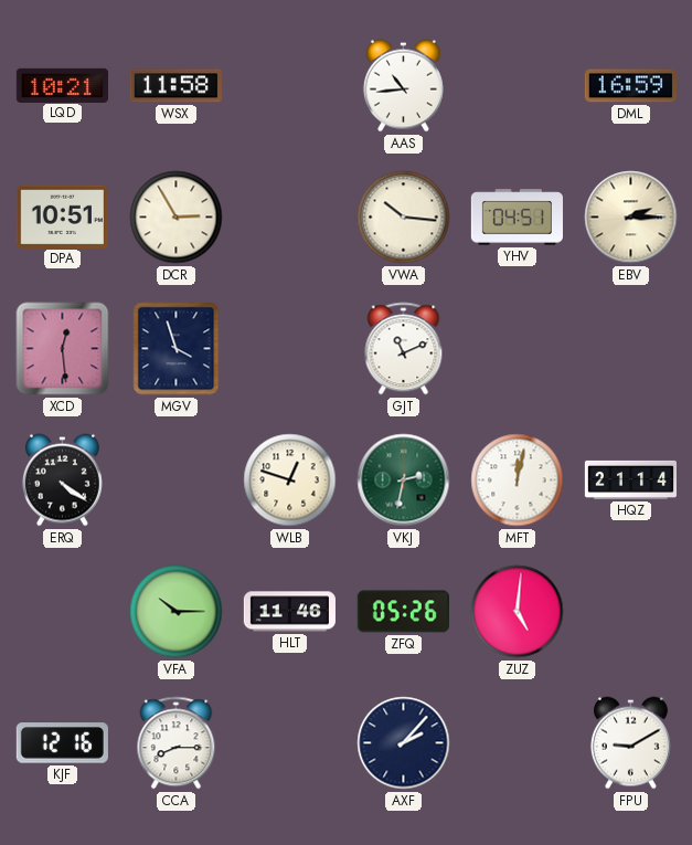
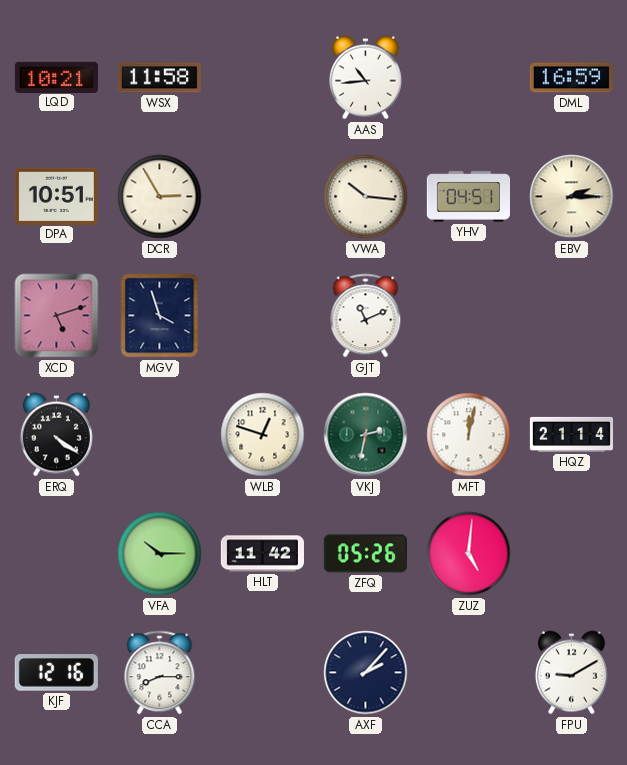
XCD: 12:29 -> 5:12
HLT: 11:46 -> 11:42
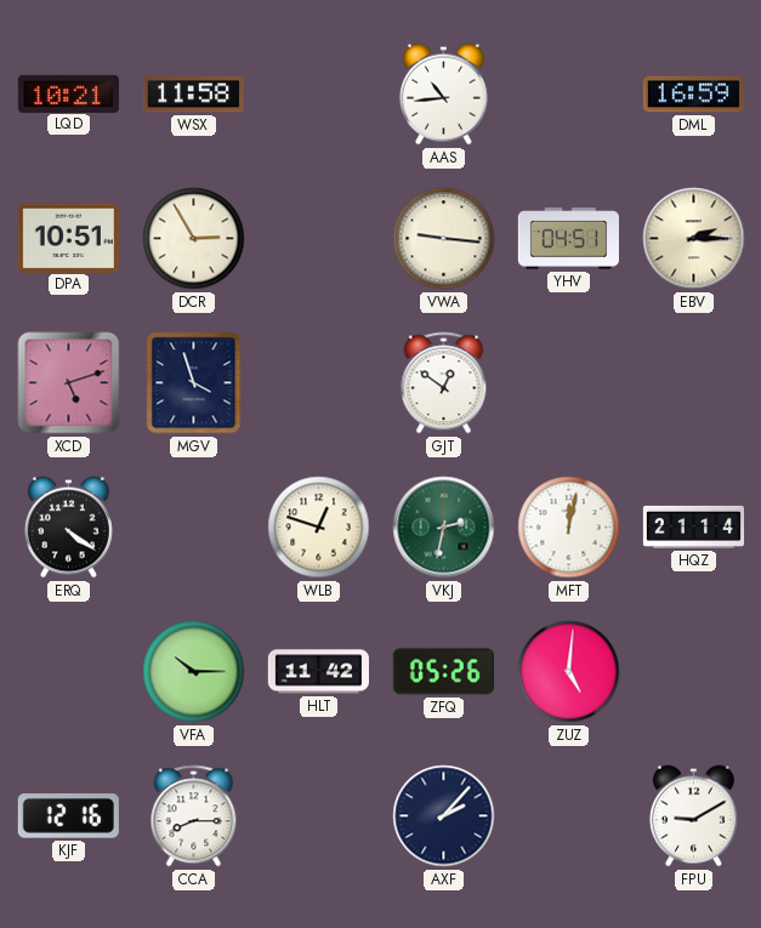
VWA: 10:16 -> 9:16
GJT: 11:11 -> 12:51
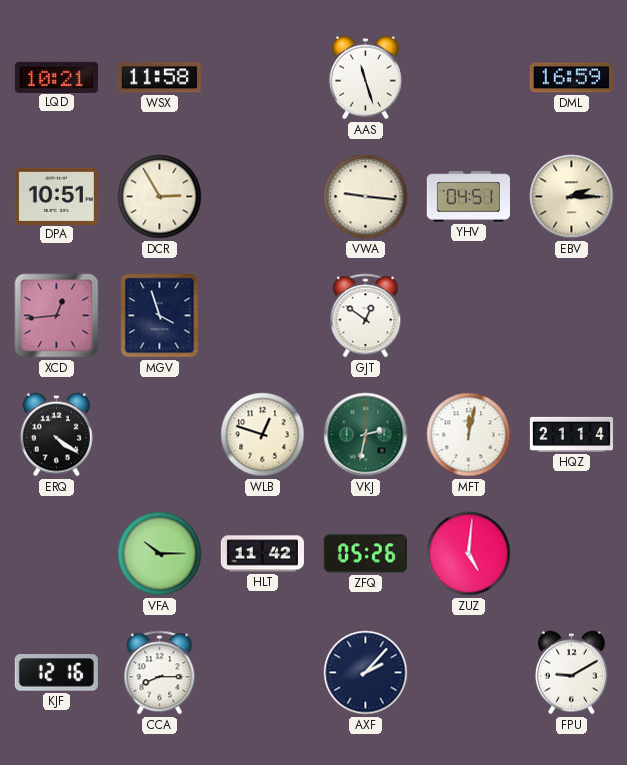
AAS: 10:44 -> 11:27
XCD: 5:12 -> 12:44
